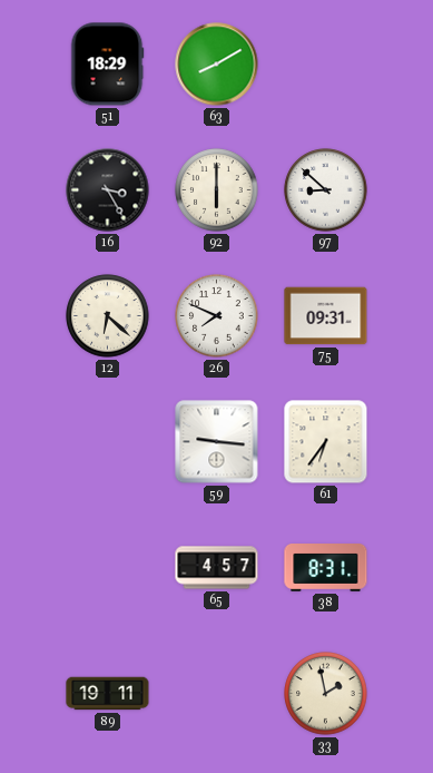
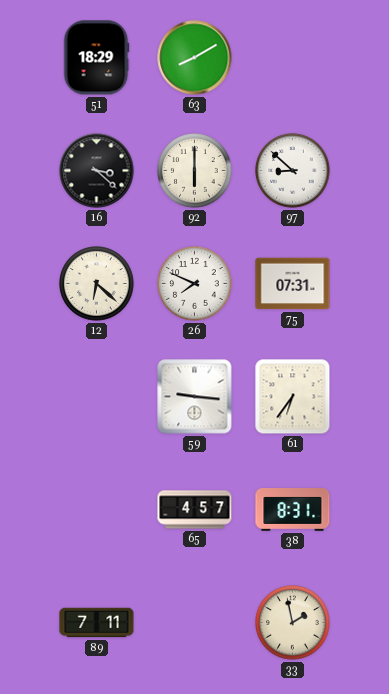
16: 3:25 -> 3:22
75: 09:31 -> 07:31
89: 19:11 -> 7:11
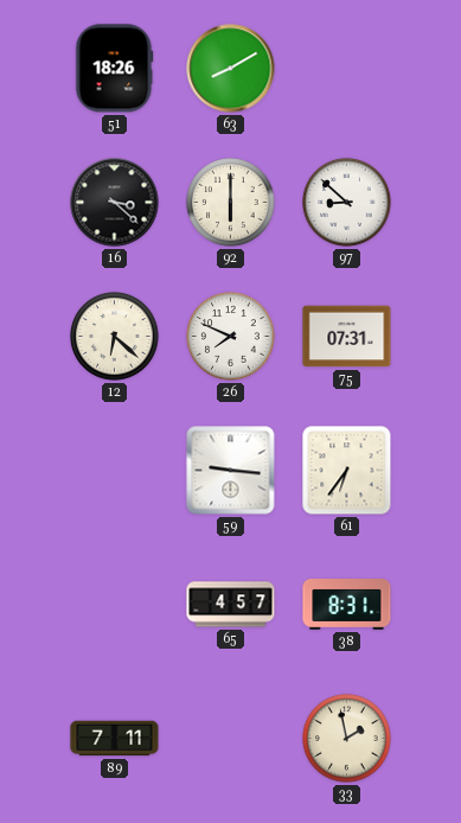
51: 18:29 -> 18:26
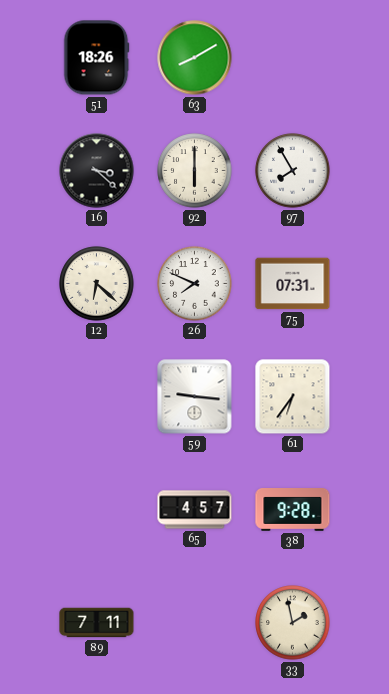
97: 8:52 -> 7:55
38: 8:31 -> 9:28
